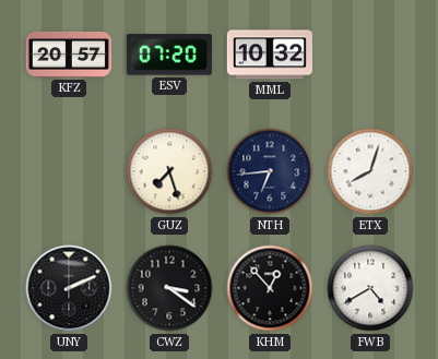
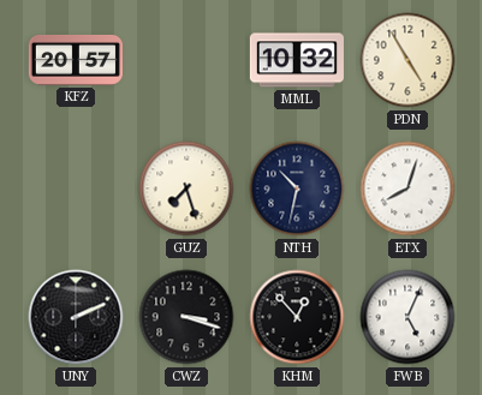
ESV: 07:20 -> none
PDN: none -> 4:55
NTH: 6:44 -> 10:32
CWZ: 3:21 -> 3:18
FWB: 4:40 -> 5:04
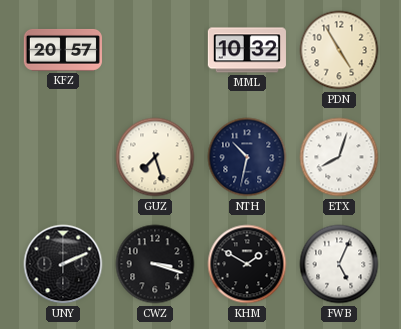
KHM: 12:53 -> 1:50
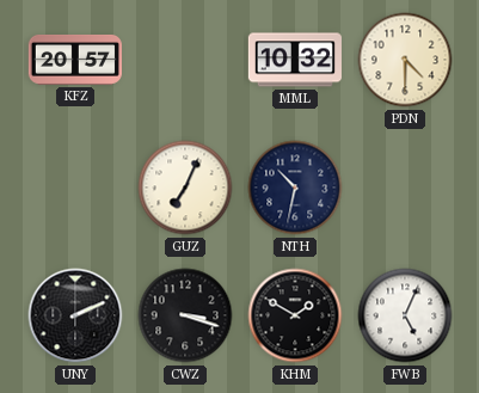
PDN: 4:55 -> 4:30
GUZ: 7:27 -> 7:04
ETX: 8:03 -> none
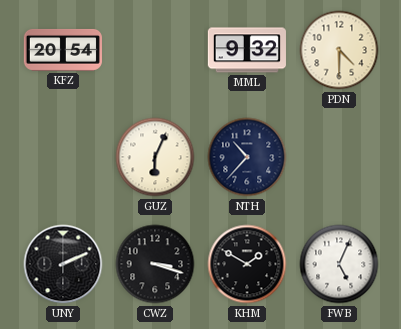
KFZ: 20:57 -> 20:54
MML: 10:32 -> 9:32
GUZ: 7:04 -> 6:04
NTH: 10:32 -> 10:37
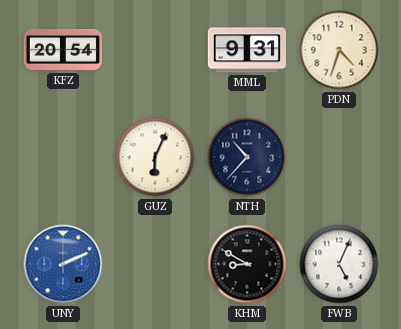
MML: 9:32 -> 9:31
PDN: 4:30 -> 4:33
UNY dial: black -> blue
CWZ: 3:18 -> none
KHM: 1:50 -> 8:50
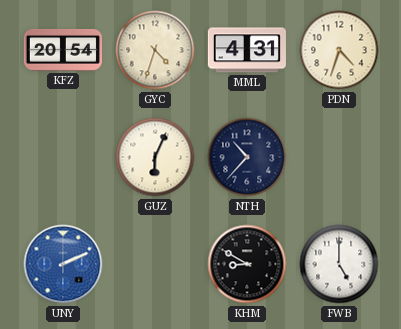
GYC: none -> 4:33
MML: 9:31 -> 4:31
FWB: 5:04 -> 5:00
